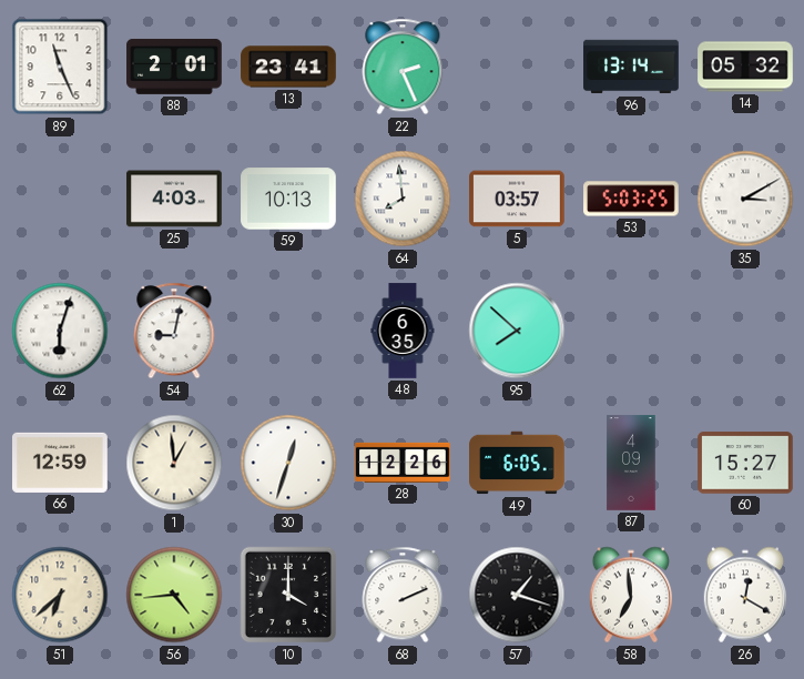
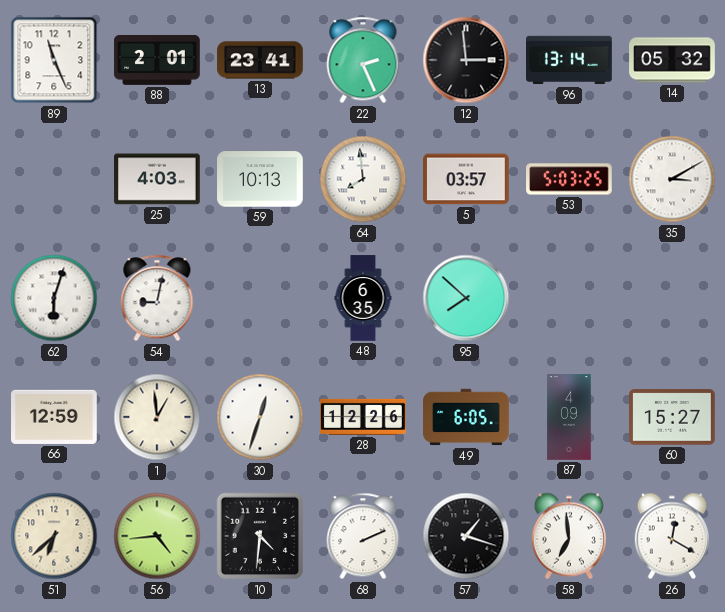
12: none -> 2:59
10: 4:00 -> 4:31
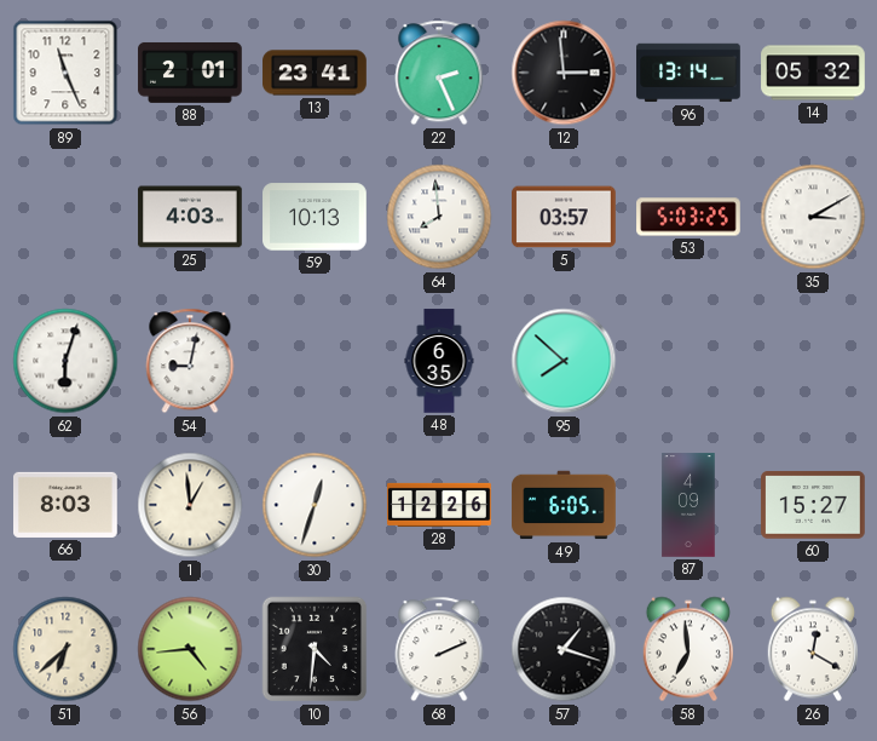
66: 12:59 -> 8:03
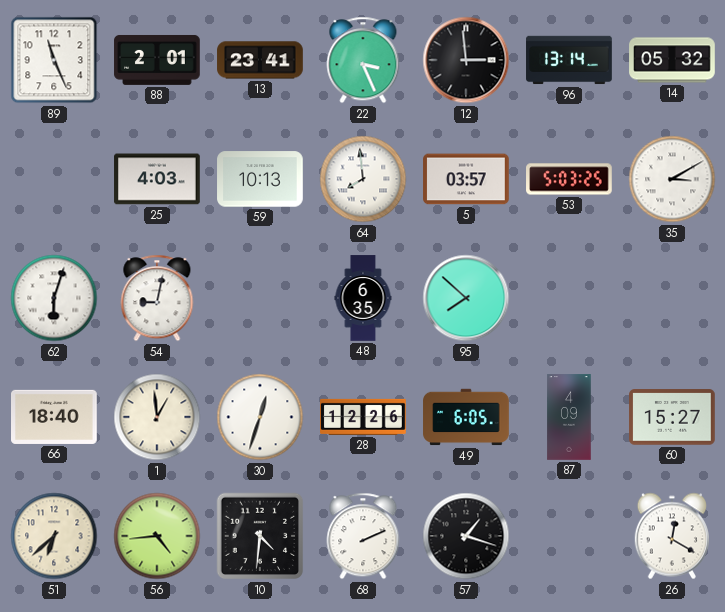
22: 2:26 -> 3:26
66: 8:03 -> 18:40
58: 6:59 -> none
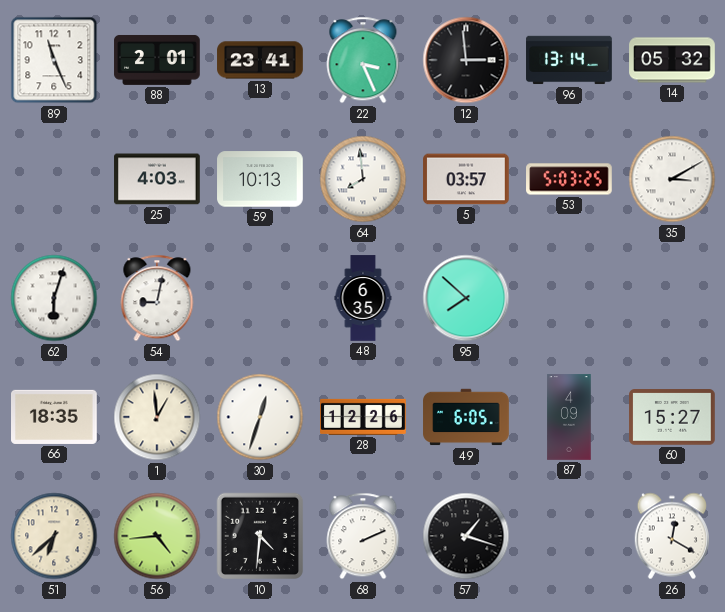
66: 18:40 -> 18:35
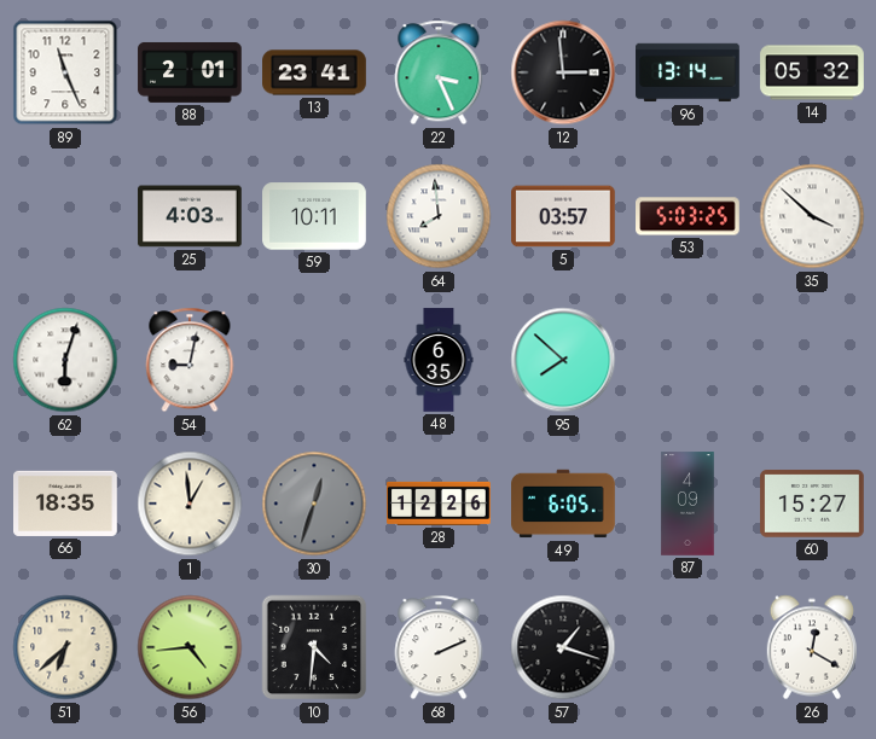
59: 10:13 -> 10:11
35: 3:10 -> 3:52
30 dial: white -> grey
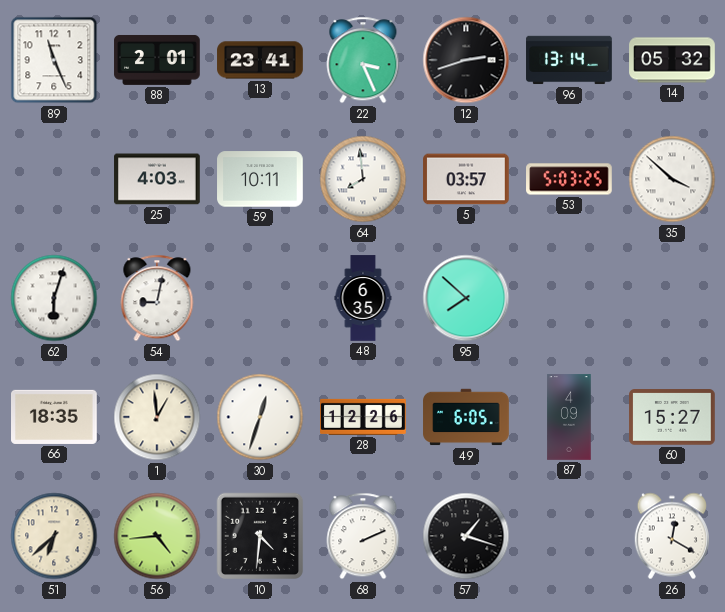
12: 2:59 -> 2:42
30 dial: grey -> white
